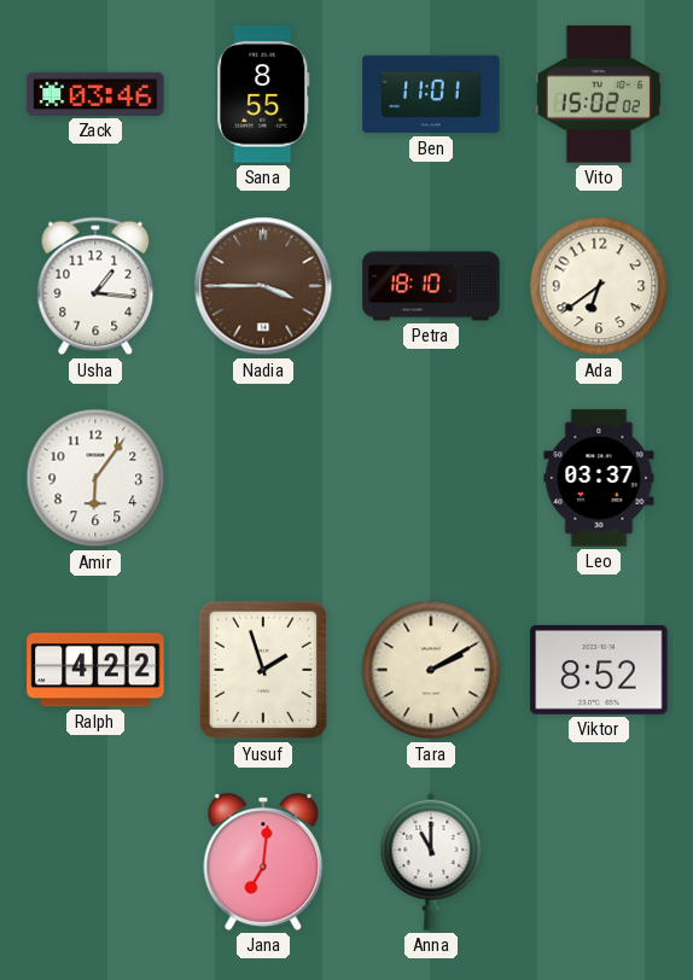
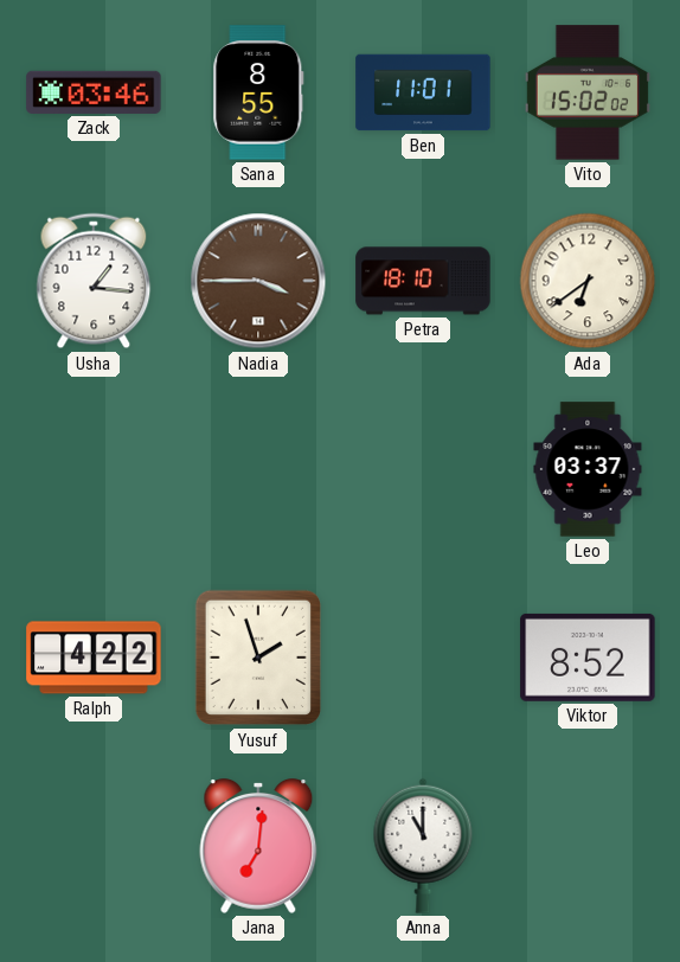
Amir: 6:06 -> none
Tara: 2:10 -> none
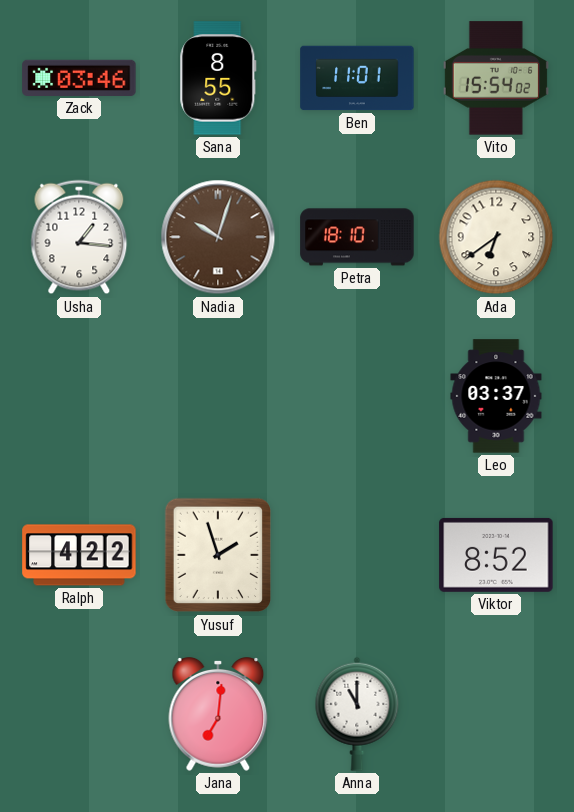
Vito: 15:02 -> 15:54
Nadia: 3:45 -> 10:03
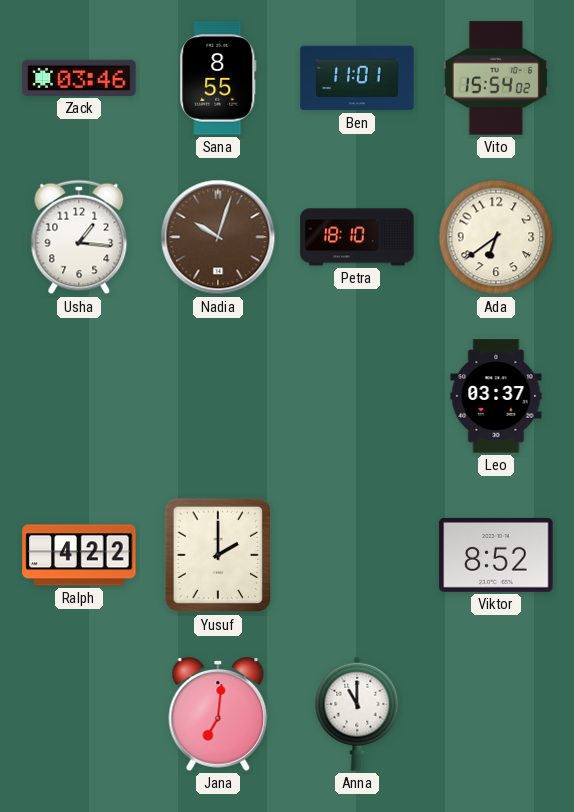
Yusuf: 1:57 -> 2:00
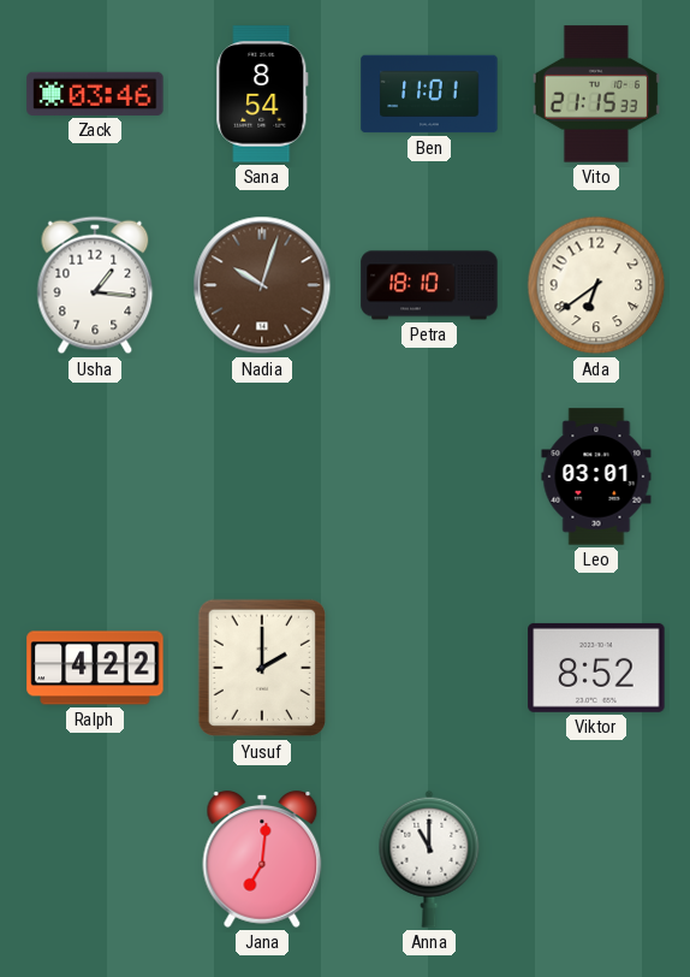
Sana: 8:55 -> 8:54
Vito: 15:54 -> 21:15
Leo: 03:37 -> 03:01
